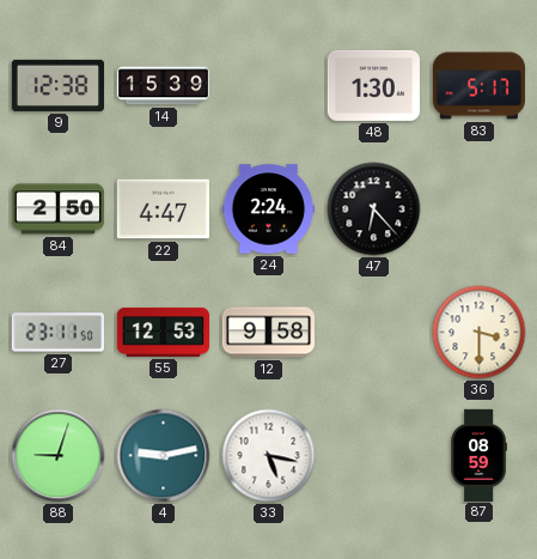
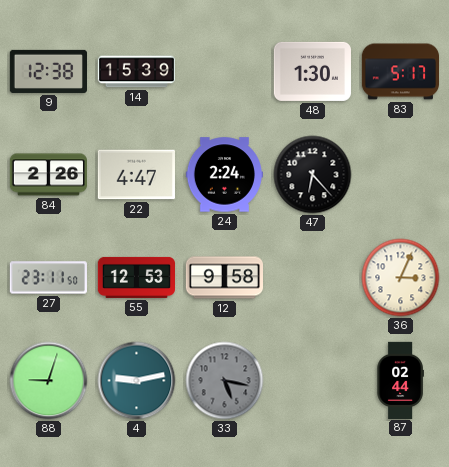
84: 2:50 -> 2:26
36: 3:30 -> 3:04
33 dial: white -> grey
87: 08:59 -> 02:44
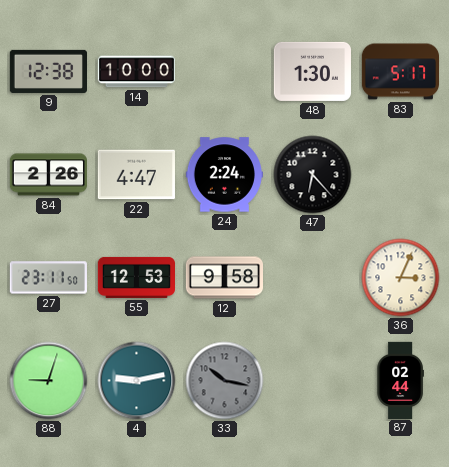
14: 15:39 -> 10:00
33: 5:17 -> 10:17
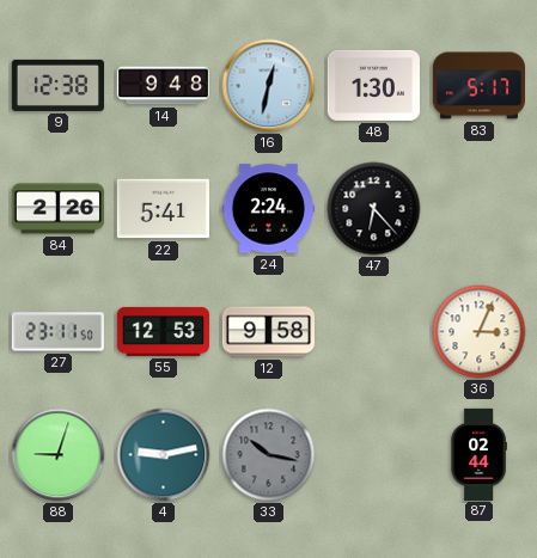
14: 10:00 -> 9:48
16: none -> 12:32
22: 4:47 -> 5:41
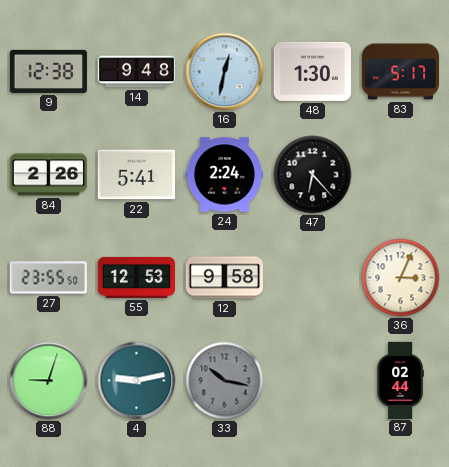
27: 23:11 -> 23:55
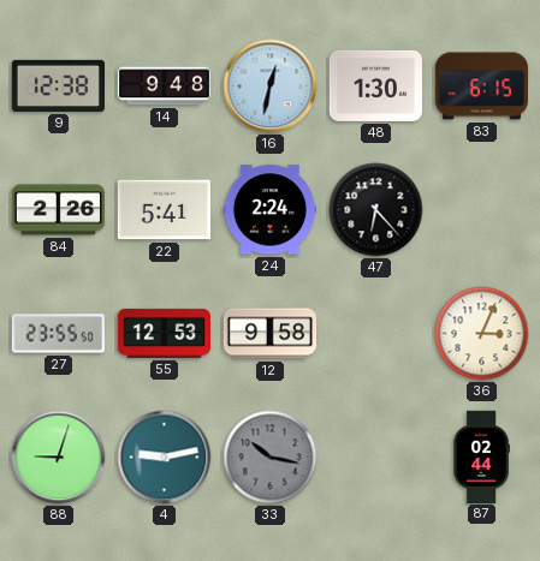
83: 5:17 -> 6:15
